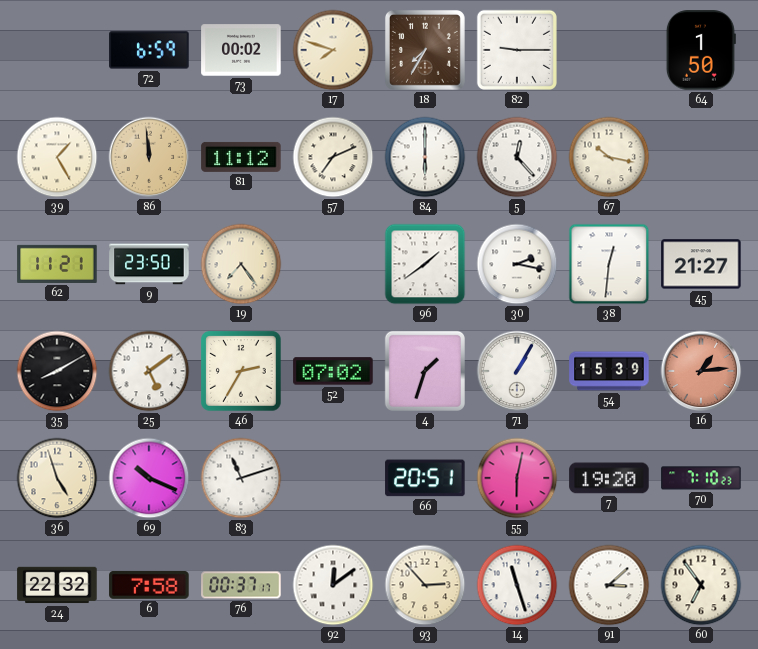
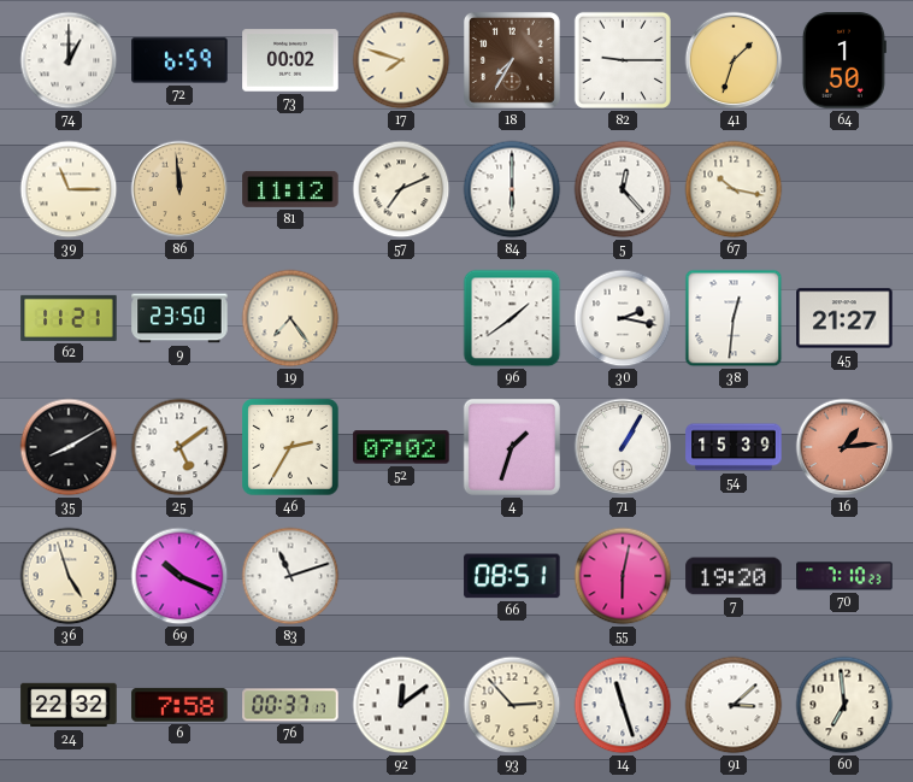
74: none -> 1:00
41: none -> 1:33
39: 1:25 -> 11:15
66: 20:51 -> 08:51
60: 6:54 -> 6:59
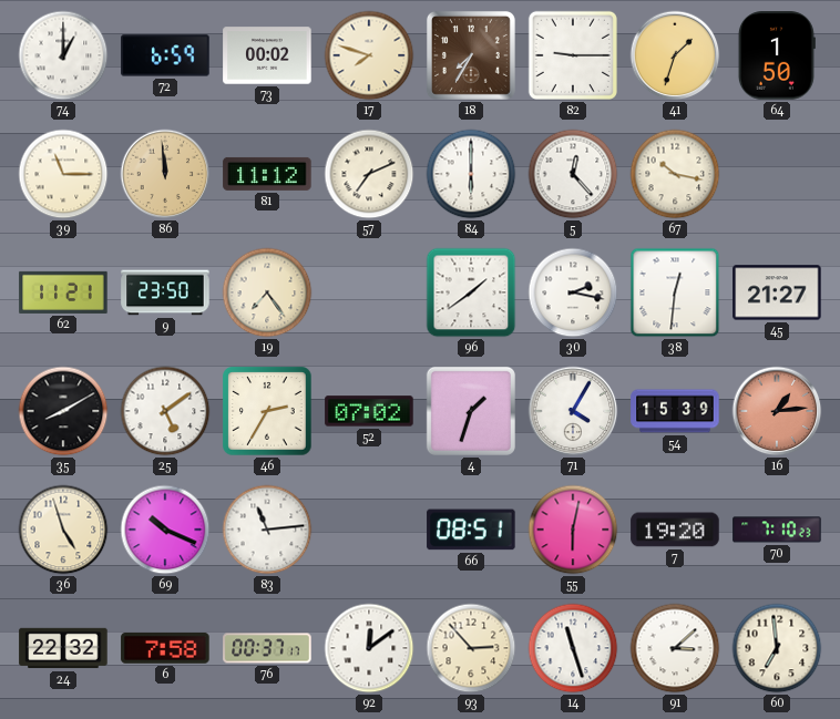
71: 1:05 -> 4:05
83: 11:12 -> 11:14
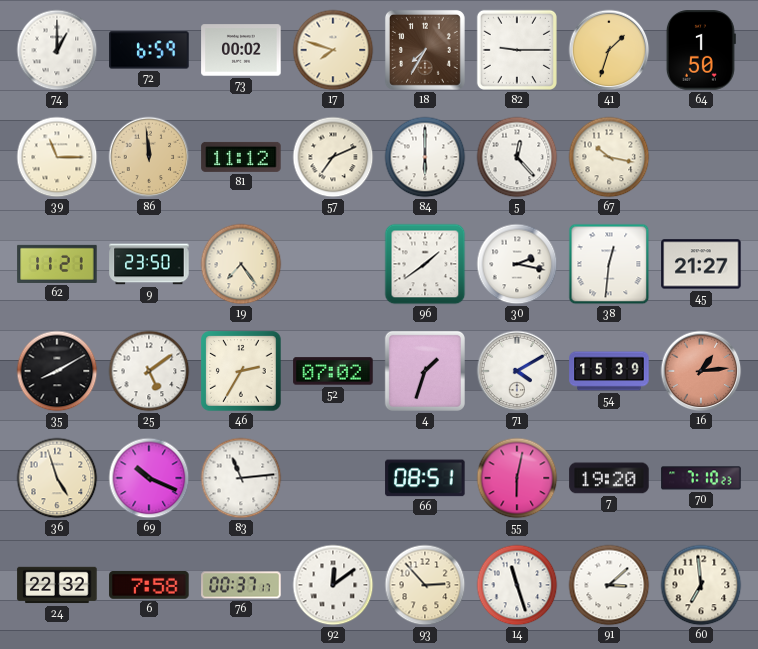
71: 4:05 -> 4:10
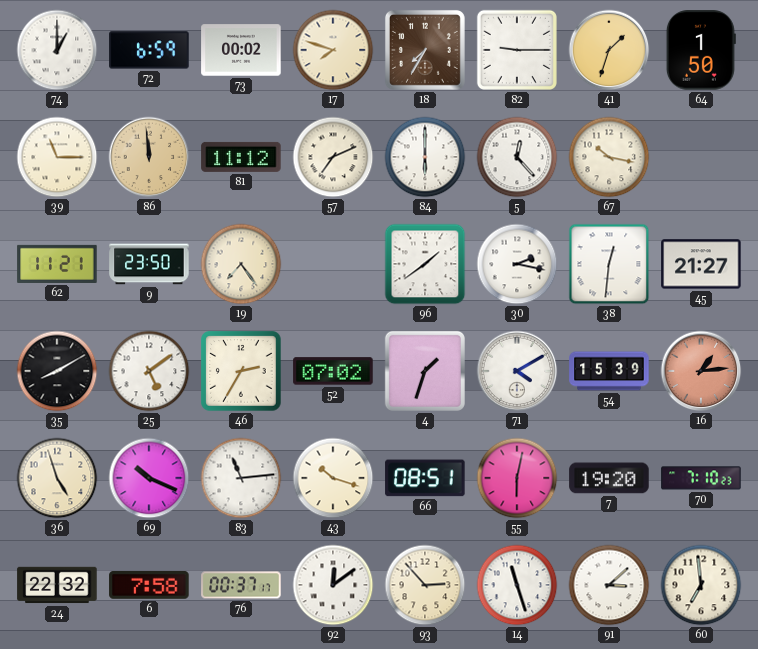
43: none -> 10:18
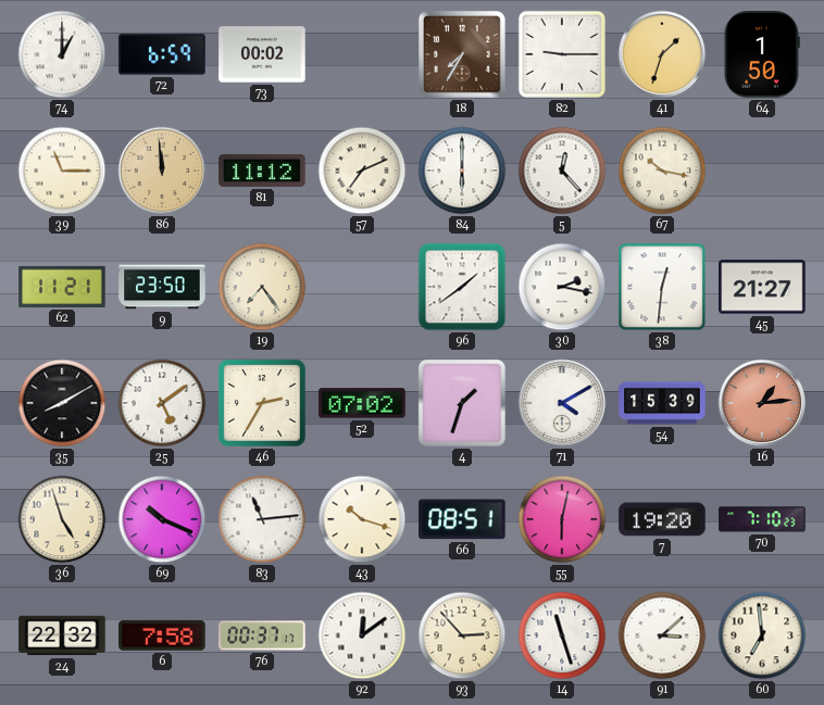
17: 7:48 -> none
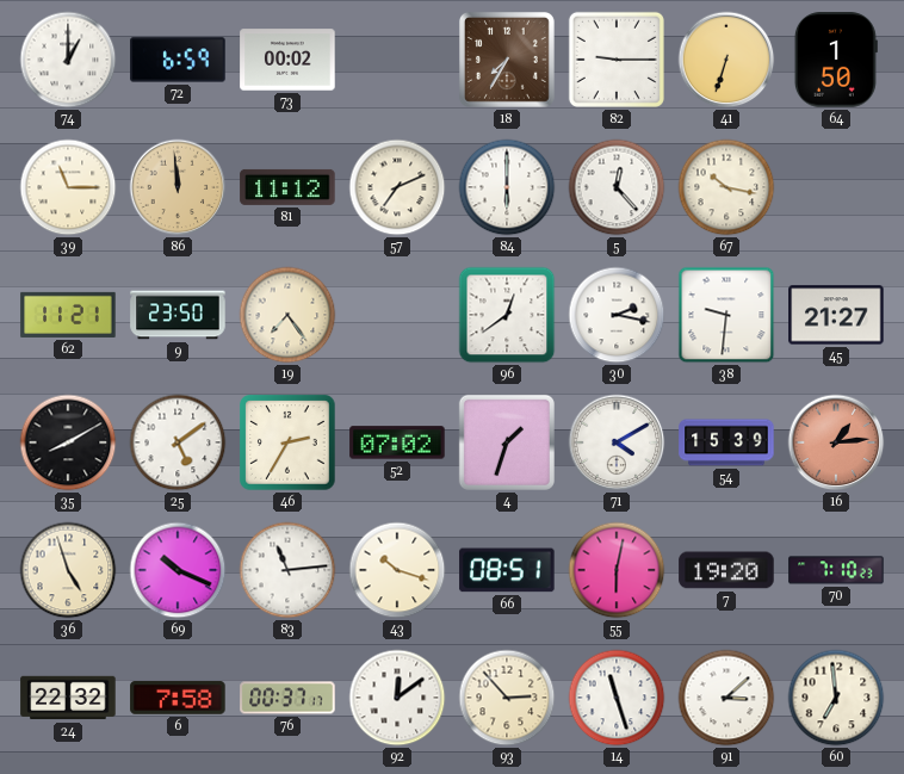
41: 1:33 -> 6:33
96: 1:39 -> 12:39
38: 12:31 -> 9:31
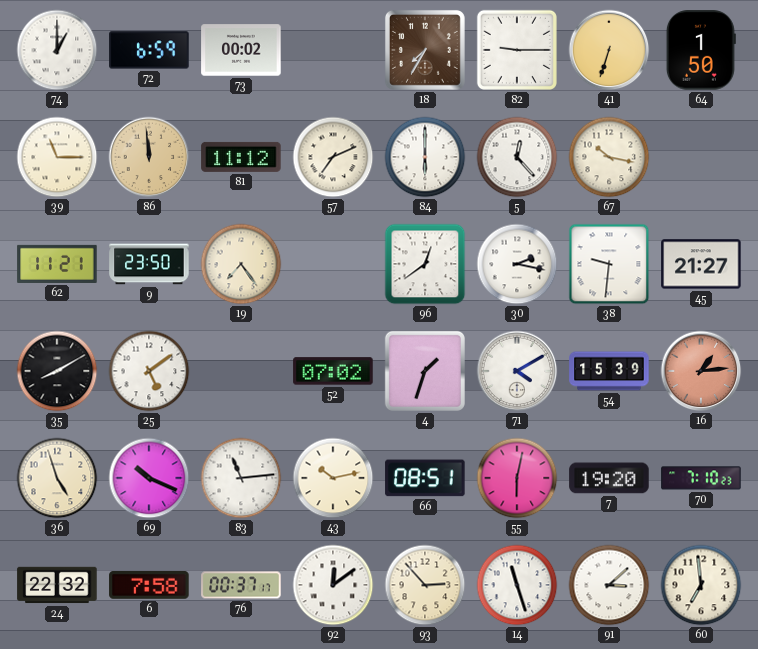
46: 2:35 -> none
43: 10:18 -> 10:13
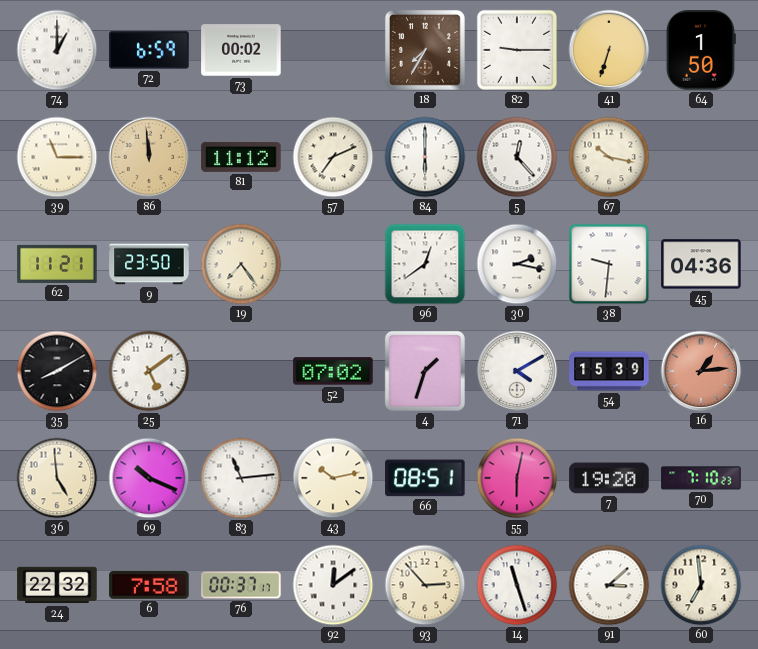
45: 21:27 -> 04:36
36: 4:57 -> 4:59
